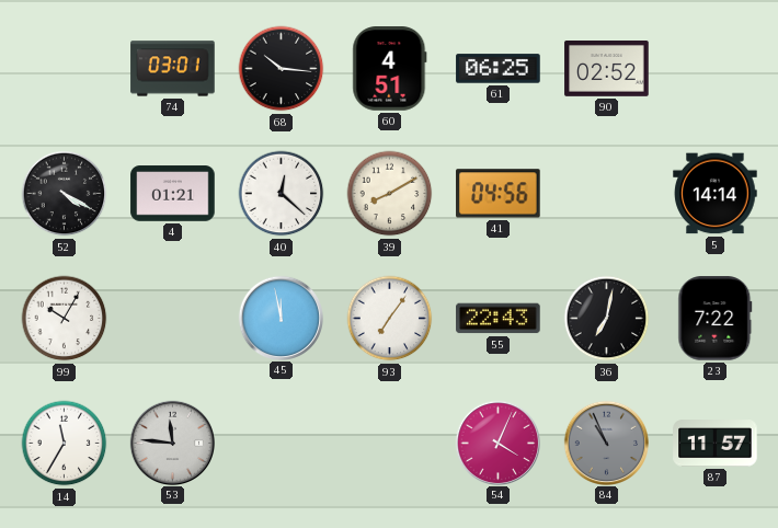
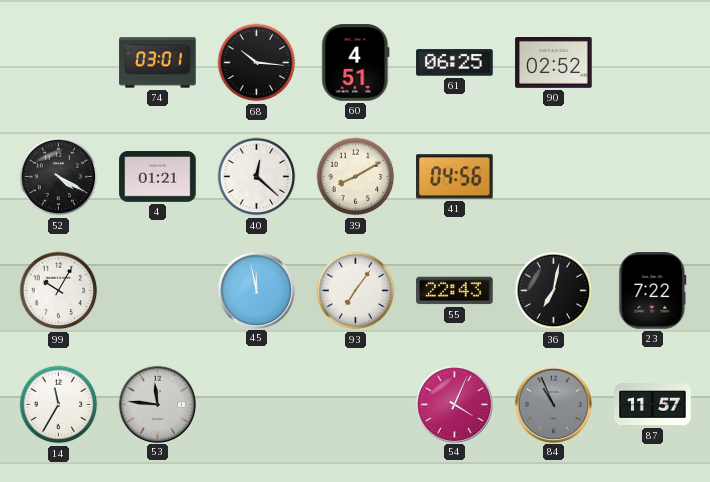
5: 14:14 -> none
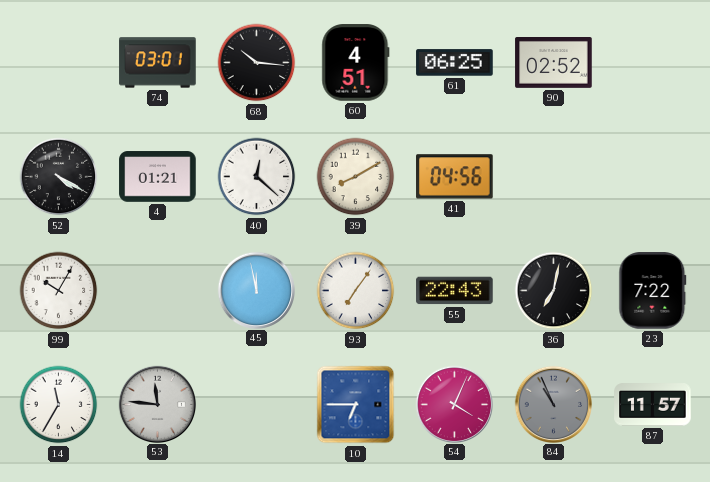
10: none -> 6:45
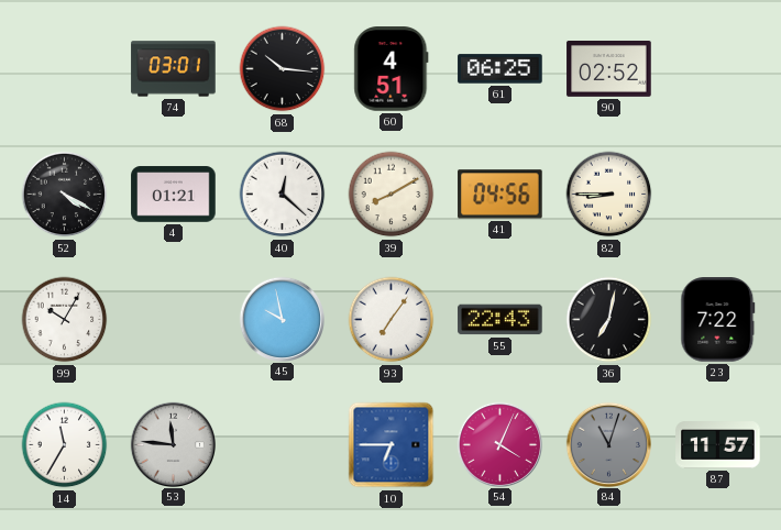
82: none -> 8:45
45: 11:58 -> 9:58
84: 10:56 -> 11:03
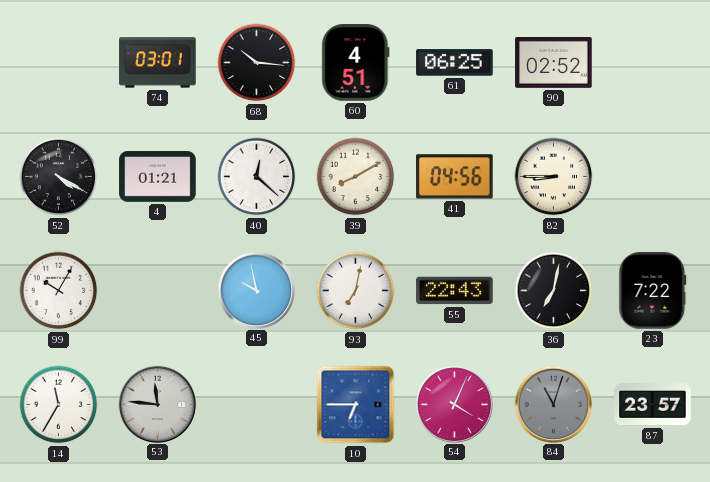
93: 7:06 -> 7:02
87: 11:57 -> 23:57
